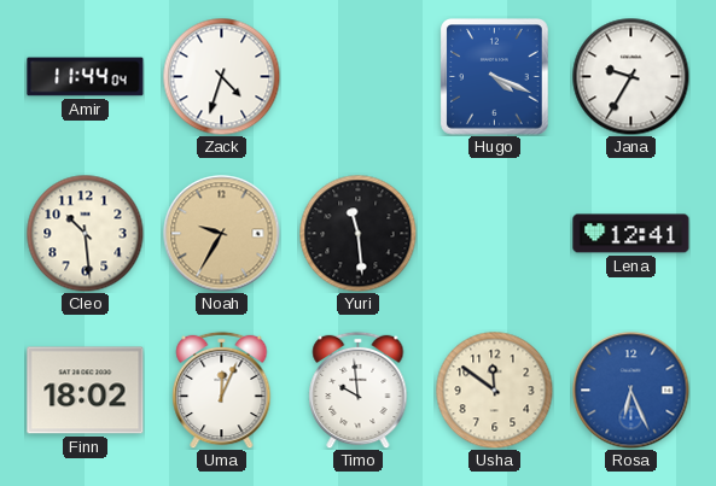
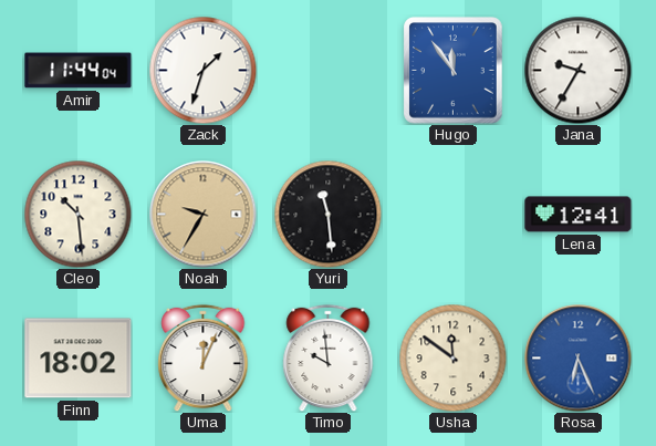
Zack: 4:33 -> 1:33
Hugo: 4:19 -> 11:54
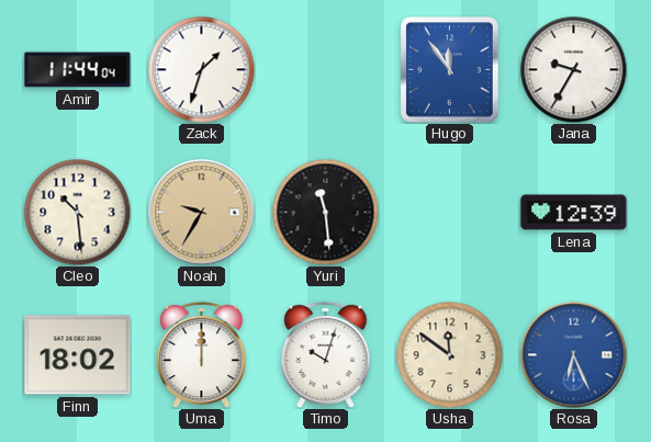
Lena: 12:41 -> 12:39
Uma: 12:04 -> 12:00
Timo: 9:59 -> 10:03
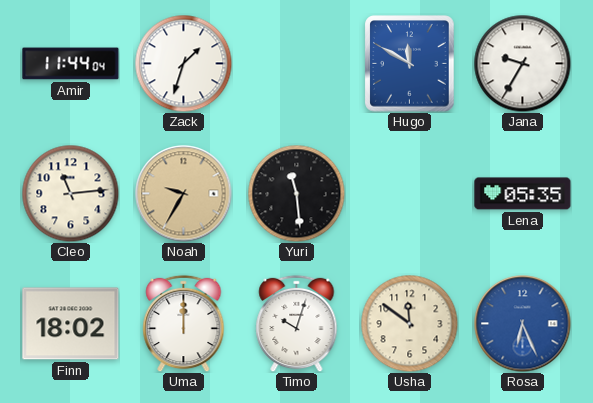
Hugo: 11:54 -> 11:50
Cleo: 10:29 -> 11:14
Lena: 12:39 -> 05:35
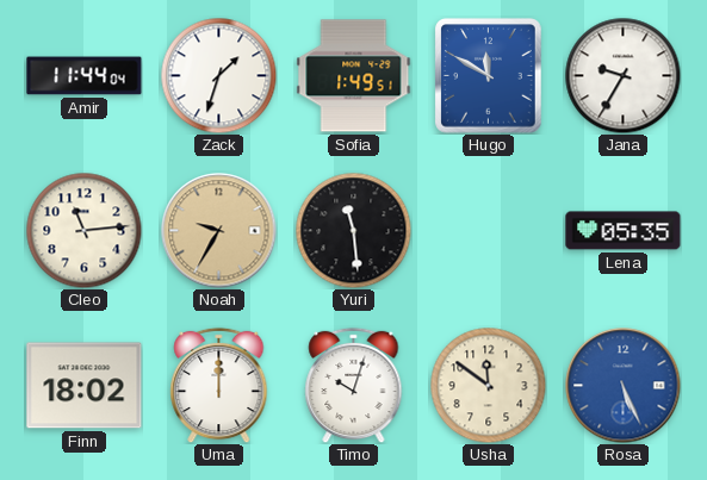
Sofia: none -> 1:49
Rosa: 6:26 -> 5:26
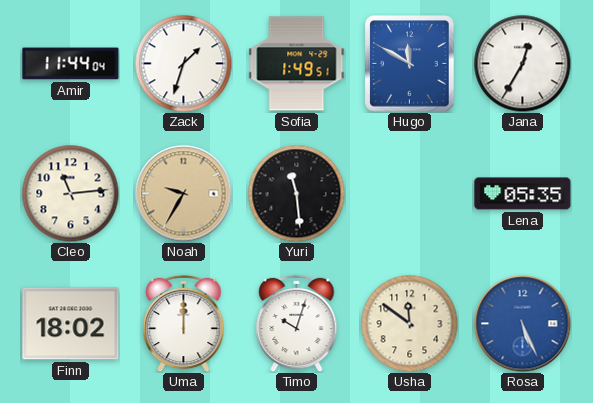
Jana: 9:35 -> 12:35
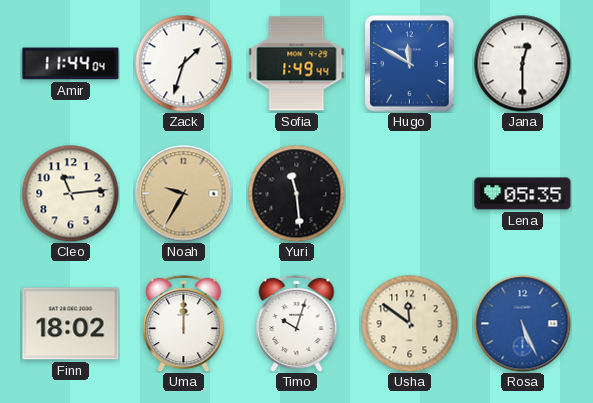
Sofia: 1:49:51 -> 1:49:44
Jana: 12:35 -> 12:30
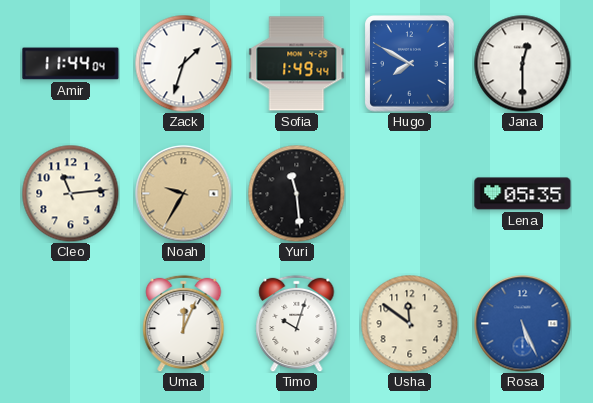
Hugo: 11:50 -> 7:50
Finn: 18:02 -> none
Uma: 12:00 -> 12:04
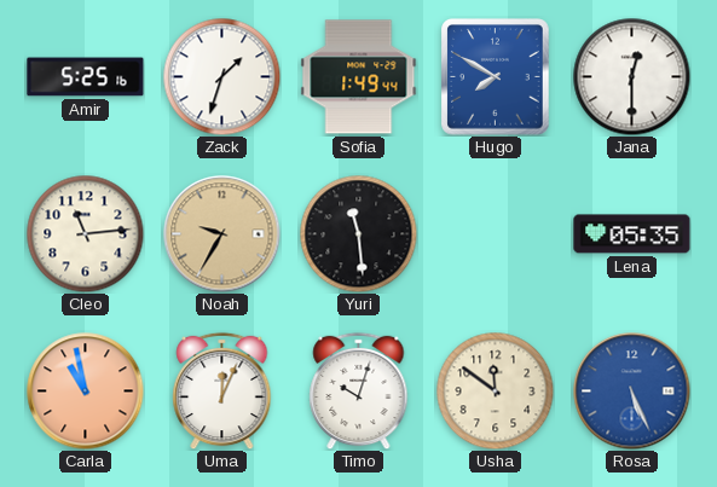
Amir: 11:44 -> 5:25
Carla: none -> 10:58
